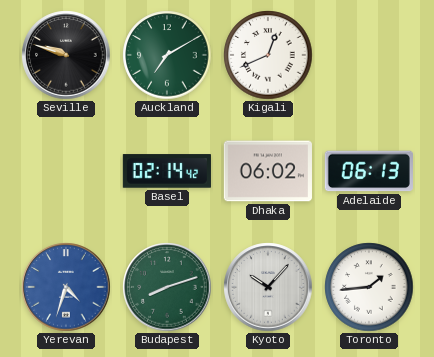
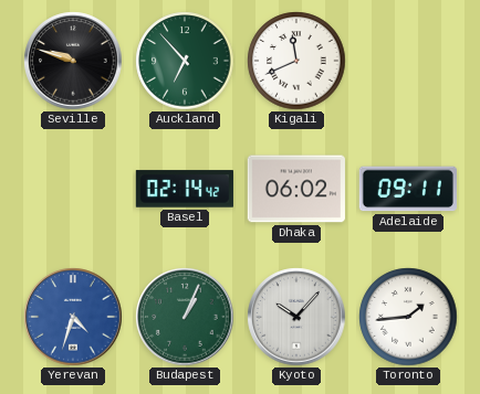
Auckland: 7:10 -> 6:53
Kigali: 12:41 -> 11:41
Adelaide: 06:13 -> 09:11
Budapest: 8:12 -> 1:04
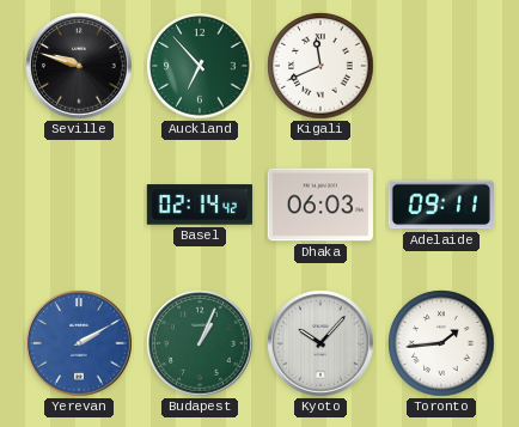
Dhaka: 06:02 -> 06:03
Yerevan: 4:33 -> 2:10
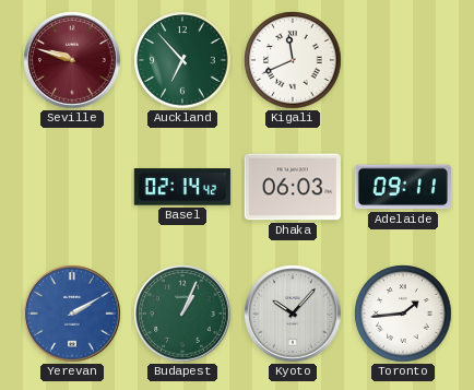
Seville dial: black -> burgundy
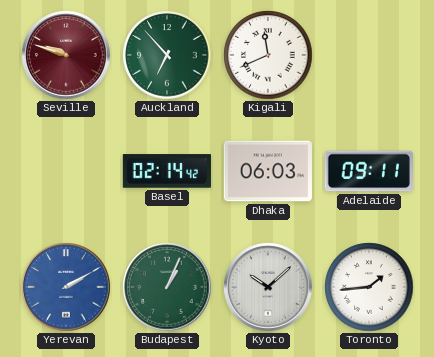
Kyoto: 10:07 -> 10:08
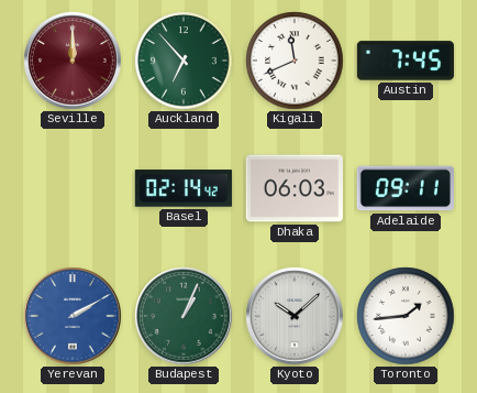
Seville: 9:48 -> 12:00
Austin: none -> 7:45
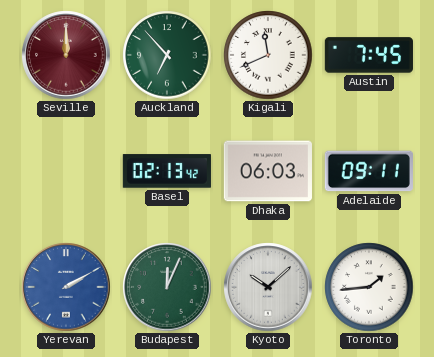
Basel: 02:14 -> 02:13
Budapest: 1:04 -> 12:04
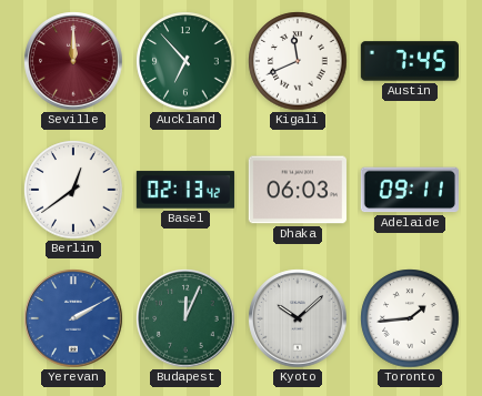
Berlin: none -> 12:39
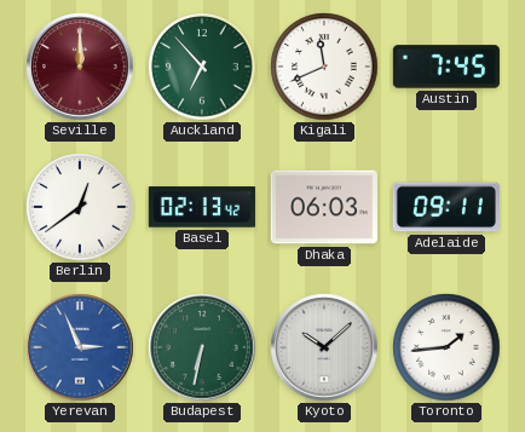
Yerevan: 2:10 -> 2:56
Budapest: 12:04 -> 6:32
